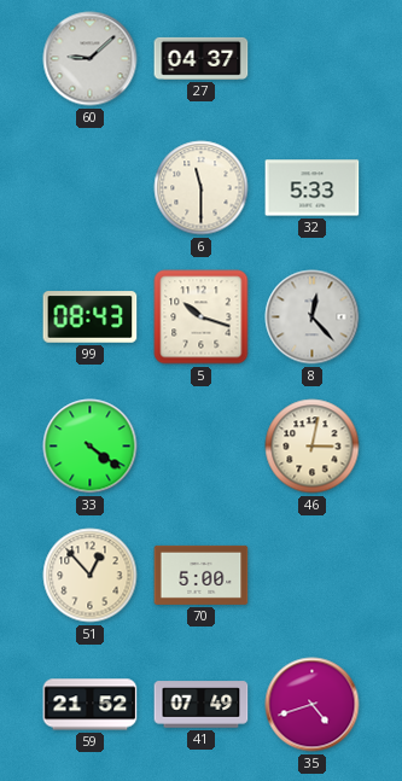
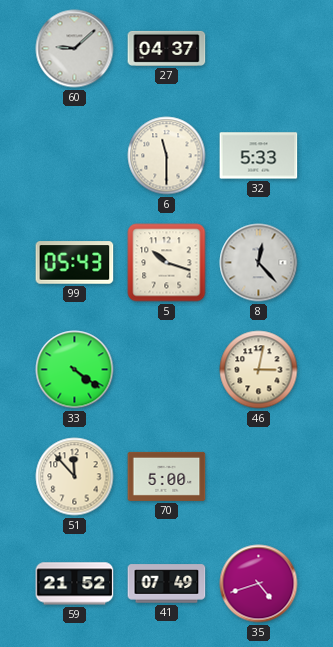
99: 08:43 -> 05:43
51: 12:53 -> 11:53
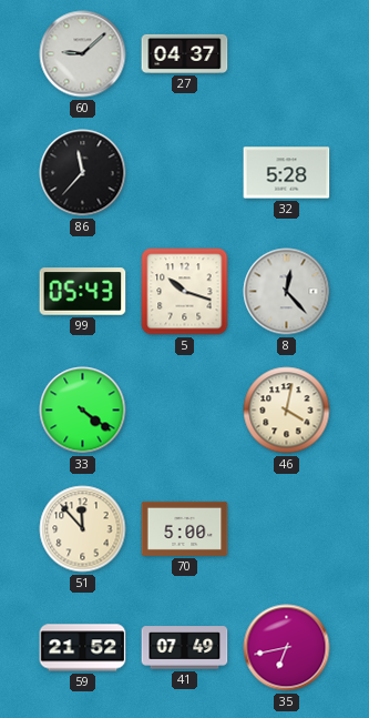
86: none -> 11:37
6: 11:30 -> none
32: 5:33 -> 5:28
46: 3:02 -> 4:02
35: 4:42 -> 6:43
